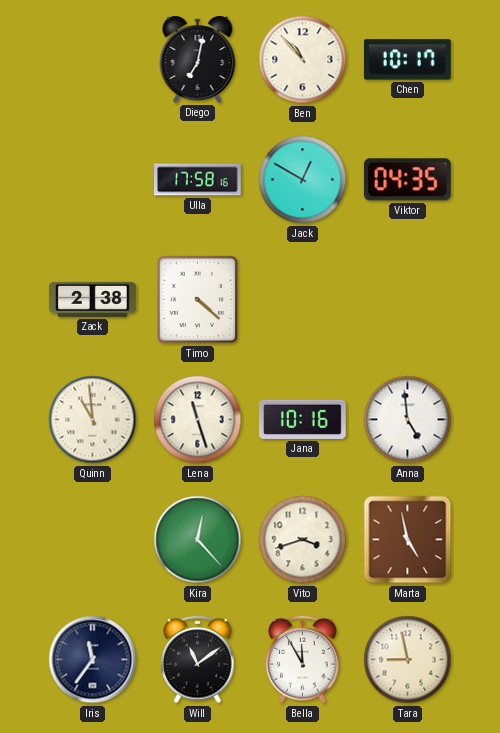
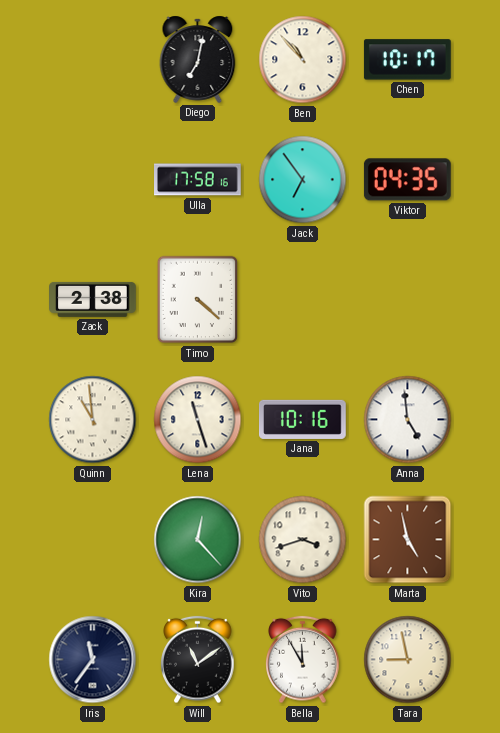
Jack: 12:50 -> 6:54
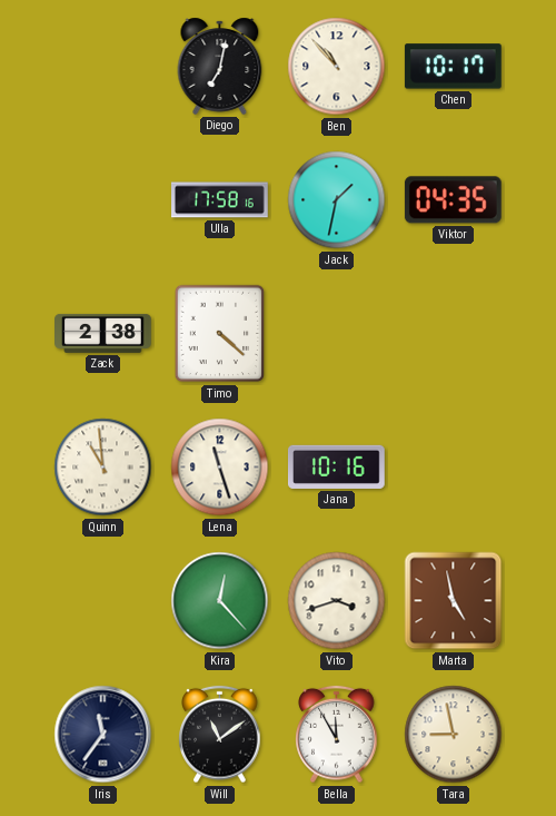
Jack: 6:54 -> 1:32
Anna: 4:59 -> none
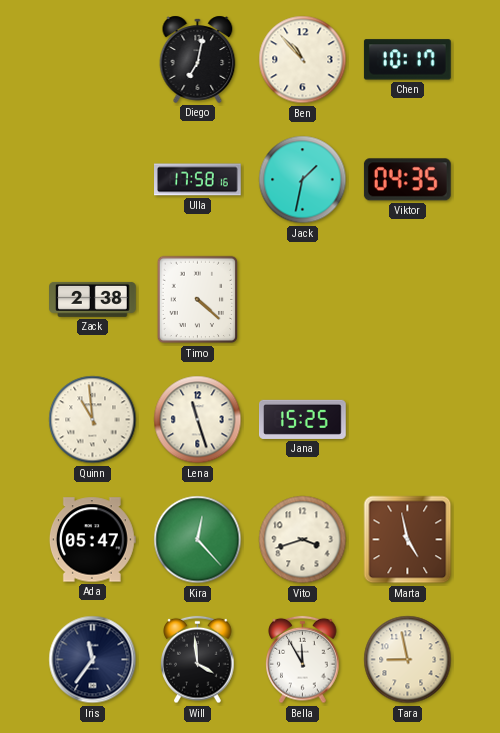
Jana: 10:16 -> 15:25
Ada: none -> 05:47
Will: 11:09 -> 3:59
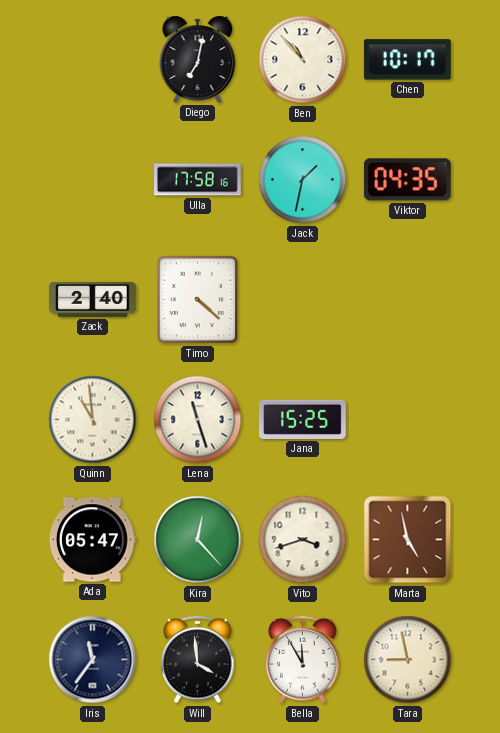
Zack: 2:38 -> 2:40
